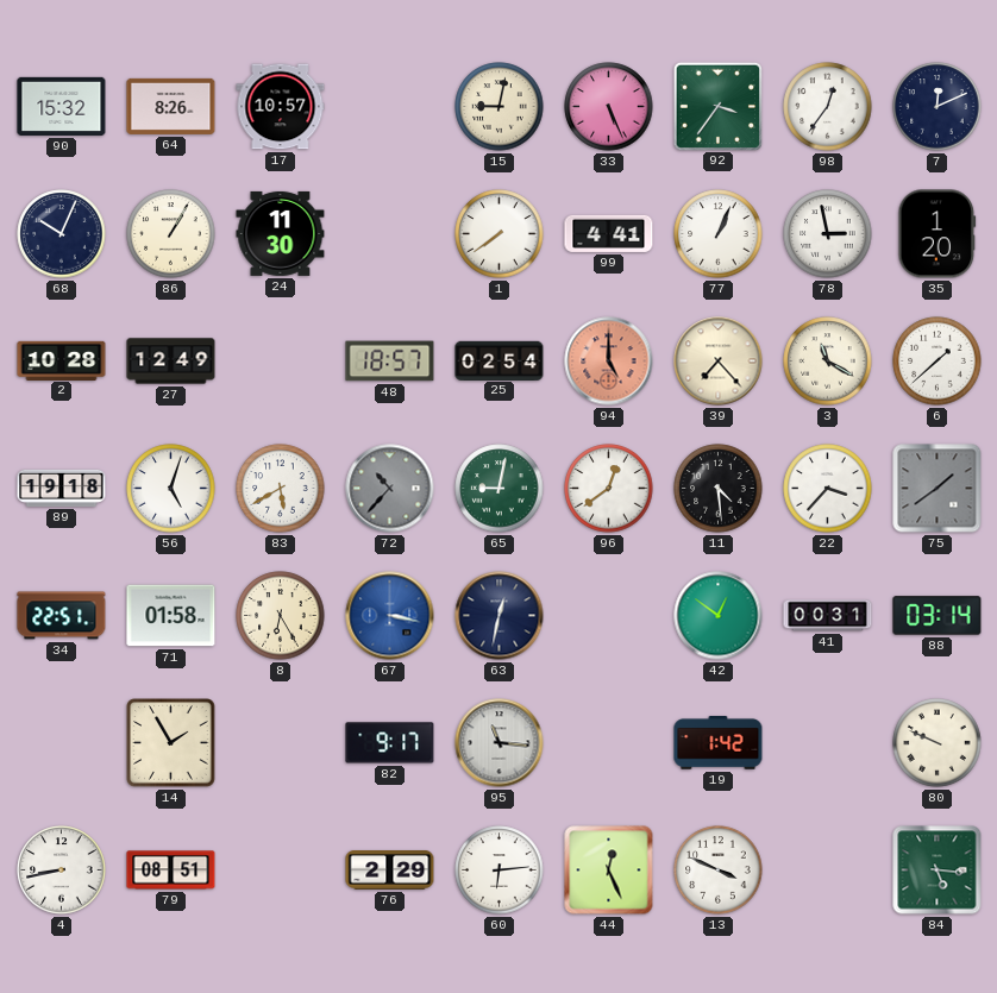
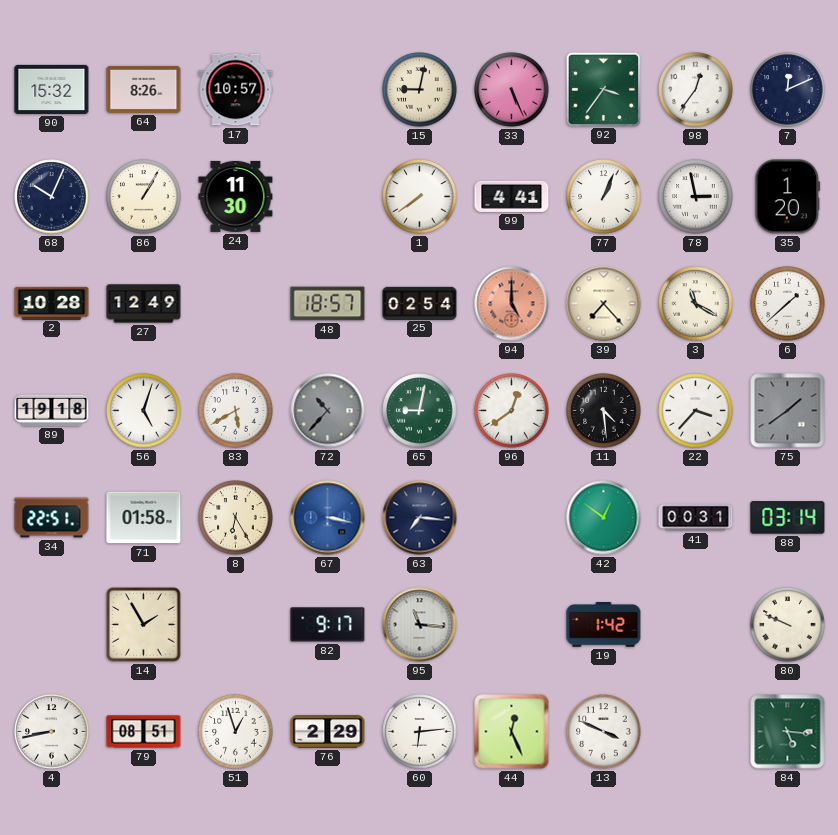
63: 12:32 -> 7:16
51: none -> 12:57
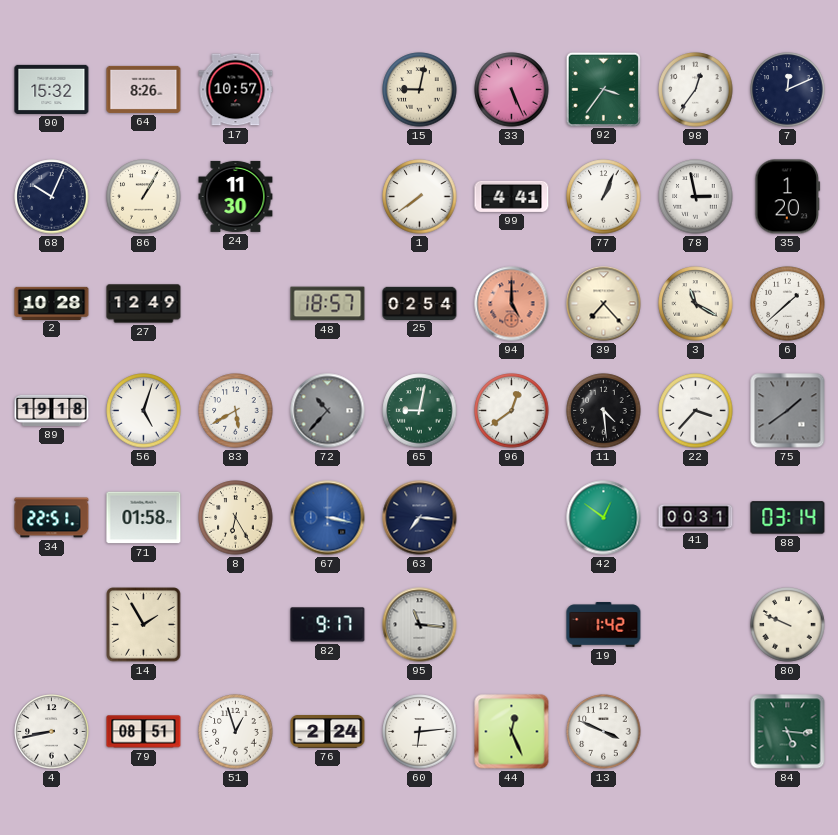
76: 2:29 -> 2:24
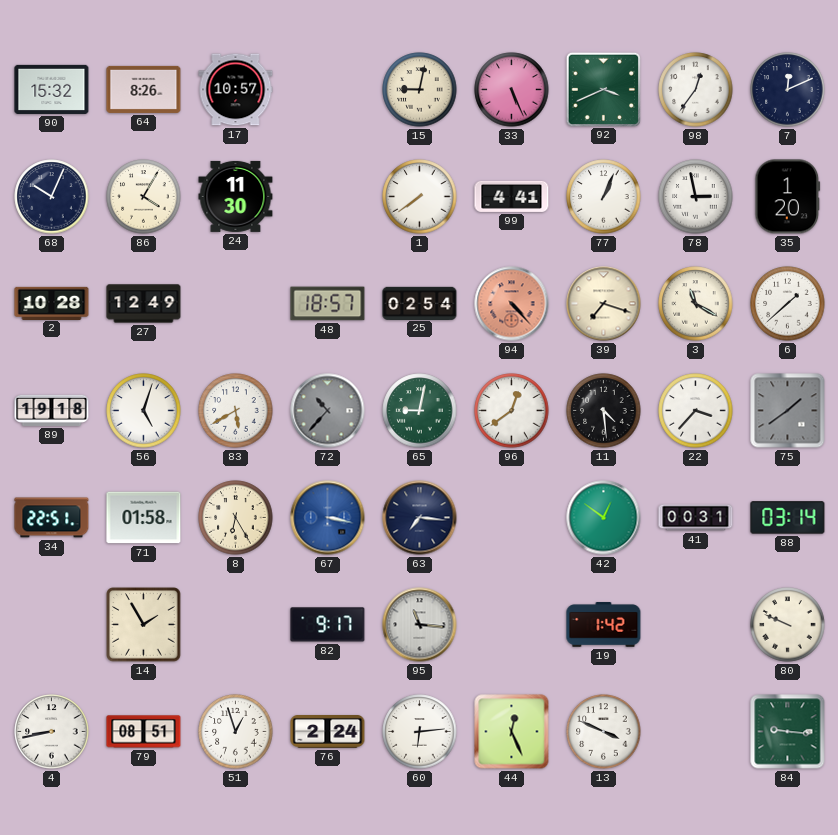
92: 3:36 -> 3:41
86: 1:05 -> 4:05
94: 5:00 -> 4:23
39: 7:23 -> 7:18
84: 5:16 -> 9:16
